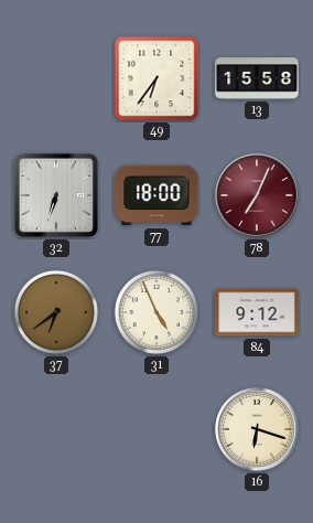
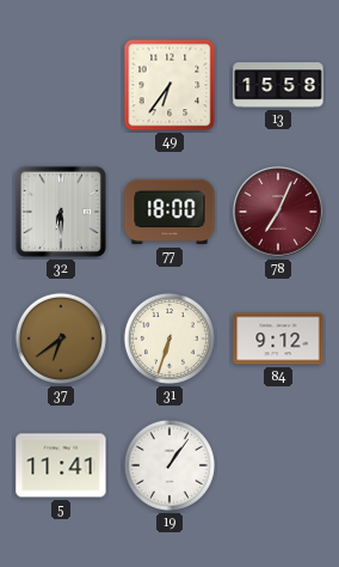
32: 6:33 -> 6:30
31: 4:56 -> 6:33
5: none -> 11:41
19: none -> 1:06
16: 6:18 -> none
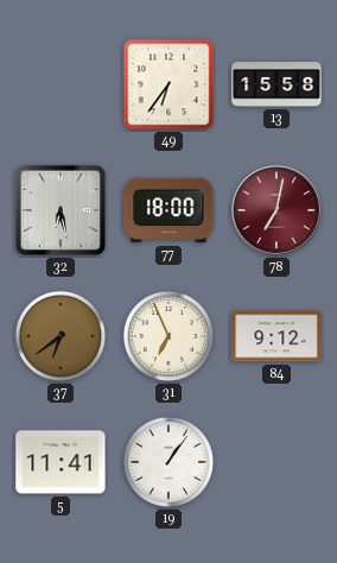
32: 6:30 -> 6:28
78: 7:04 -> 7:02
31: 6:33 -> 6:56
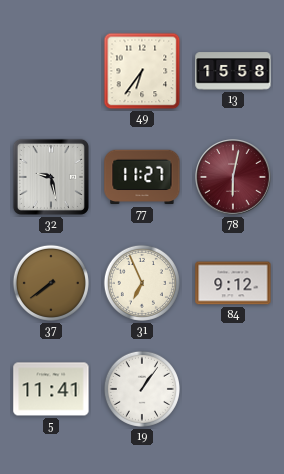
32: 6:28 -> 9:28
77: 18:00 -> 11:27
78: 7:02 -> 6:02
37: 6:39 -> 7:39
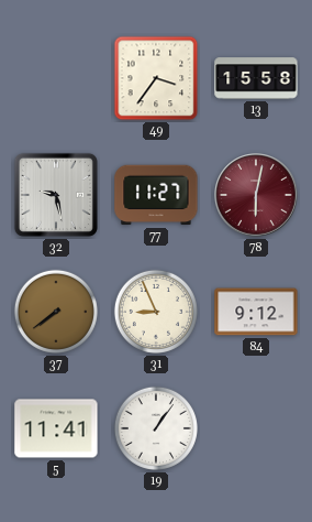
49: 6:36 -> 3:36
31: 6:56 -> 8:56
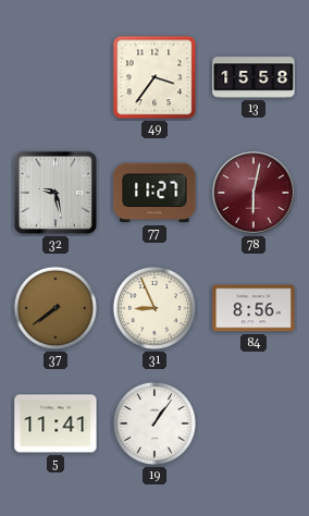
84: 9:12 -> 8:56
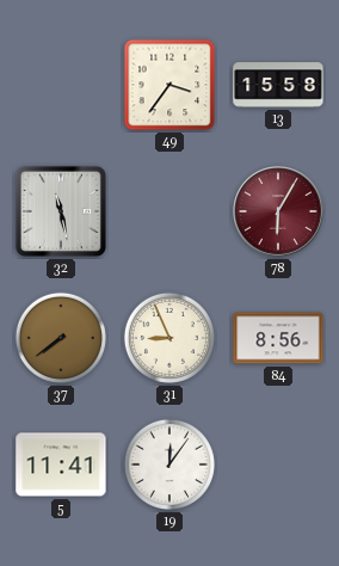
32: 9:28 -> 11:28
77: 11:27 -> none
78: 6:02 -> 6:05
19: 1:06 -> 12:06
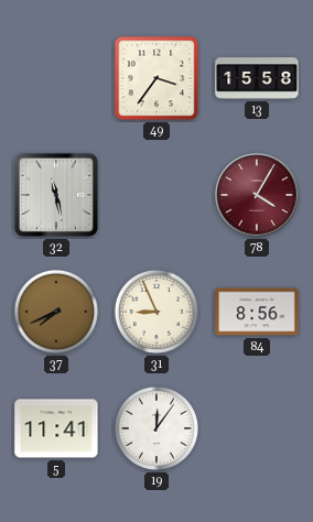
78: 6:05 -> 4:05
37: 7:39 -> 7:41
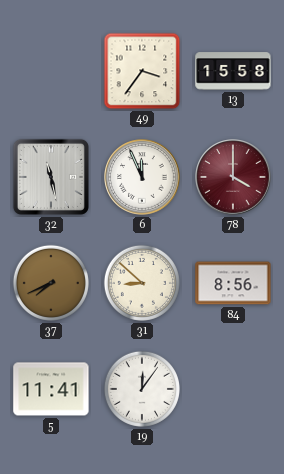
6: none -> 11:56
78: 4:05 -> 4:00
31: 8:56 -> 8:52
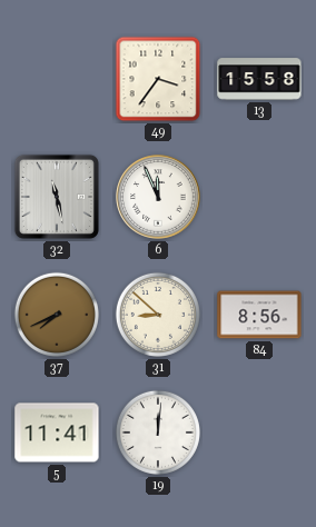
78: 4:00 -> none
19: 12:06 -> 12:01
